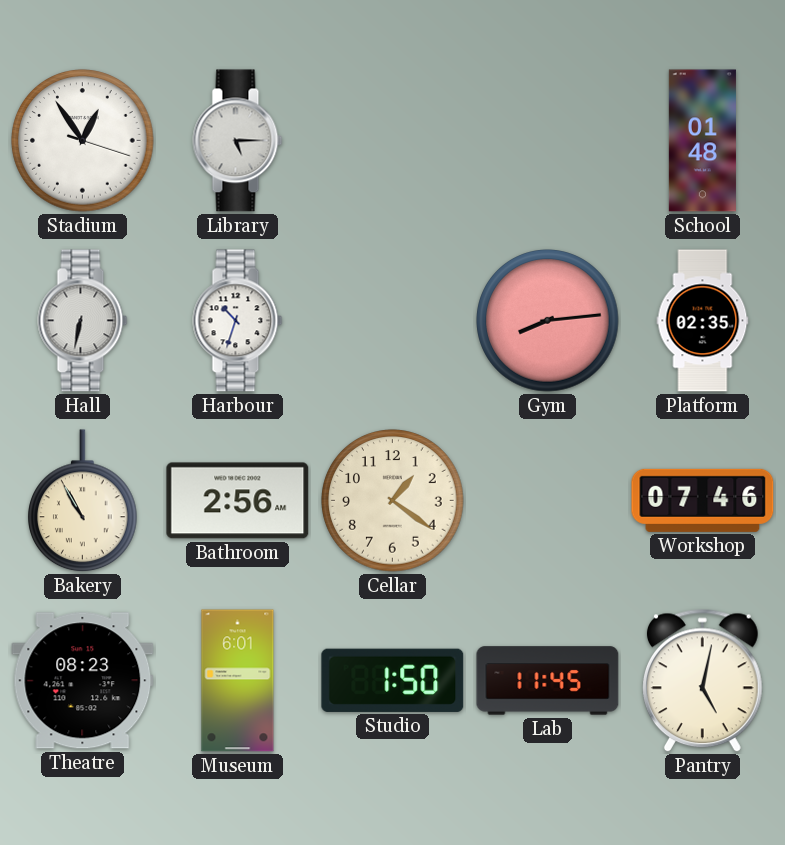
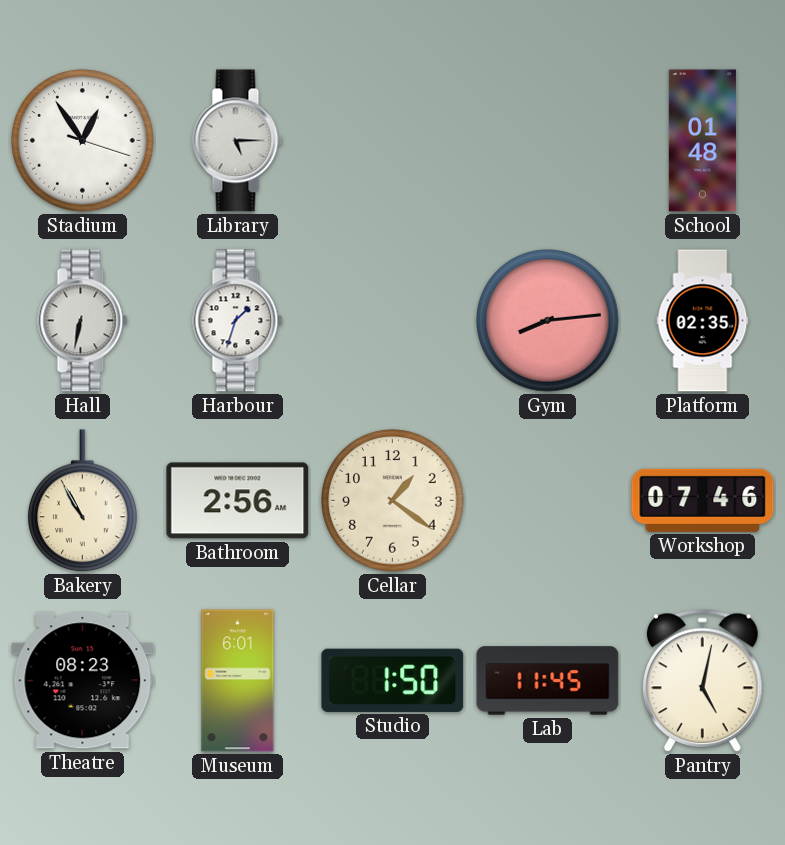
Harbour: 10:33 -> 1:33
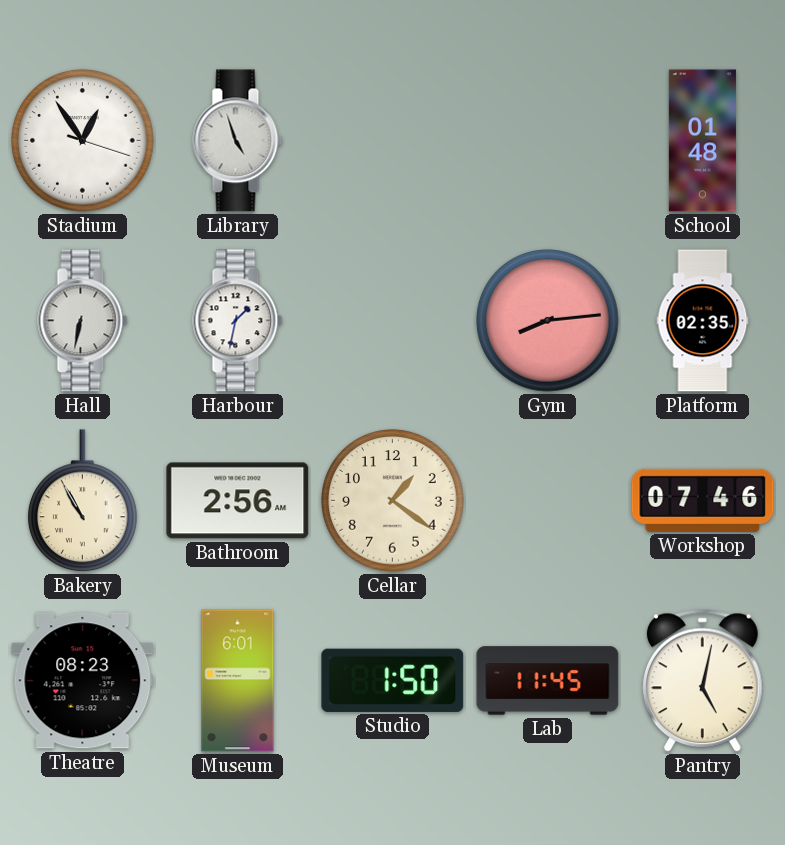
Library: 5:15 -> 4:57
Harbour: 1:33 -> 1:32
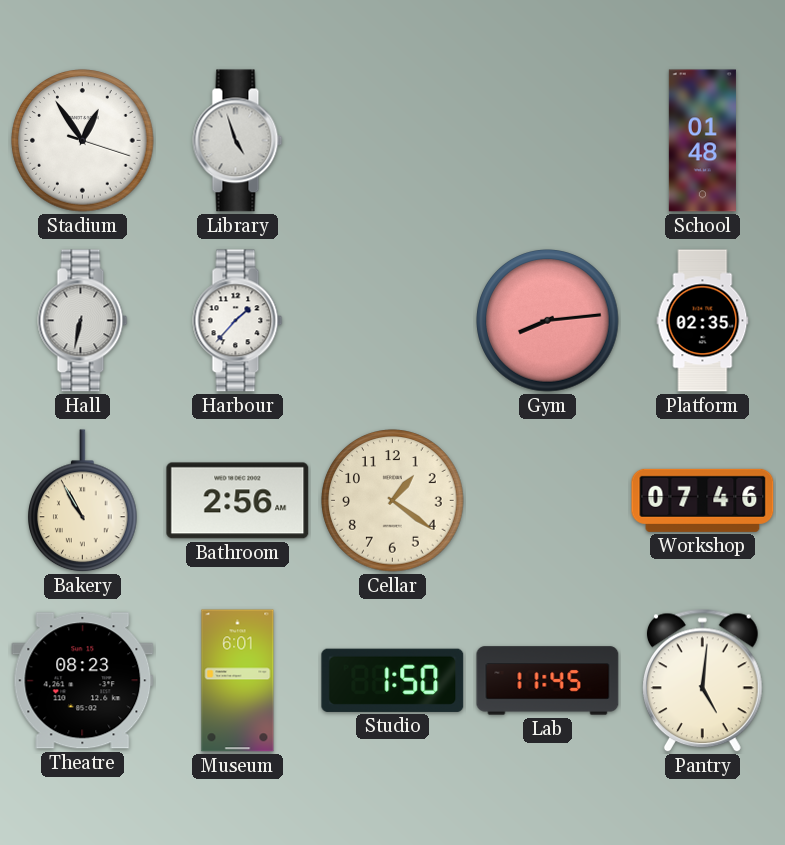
Harbour: 1:32 -> 1:37
Pantry: 5:02 -> 5:01
